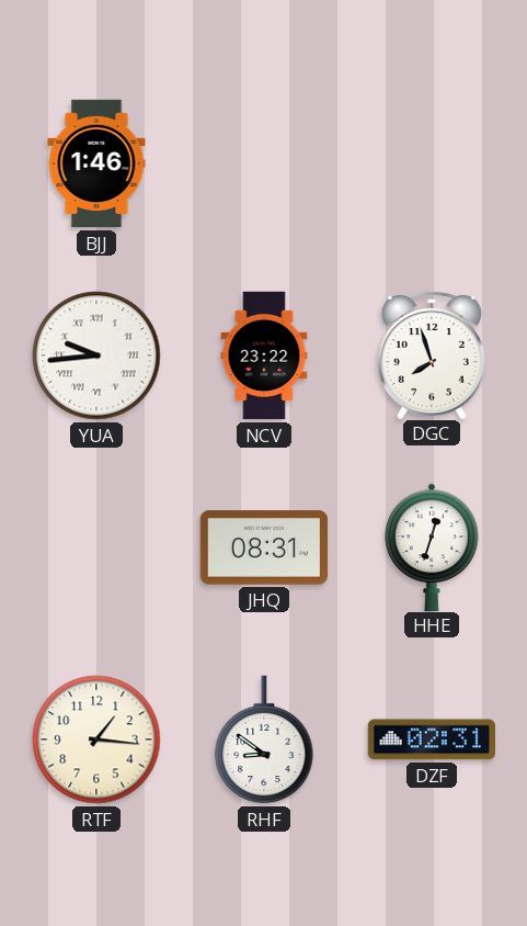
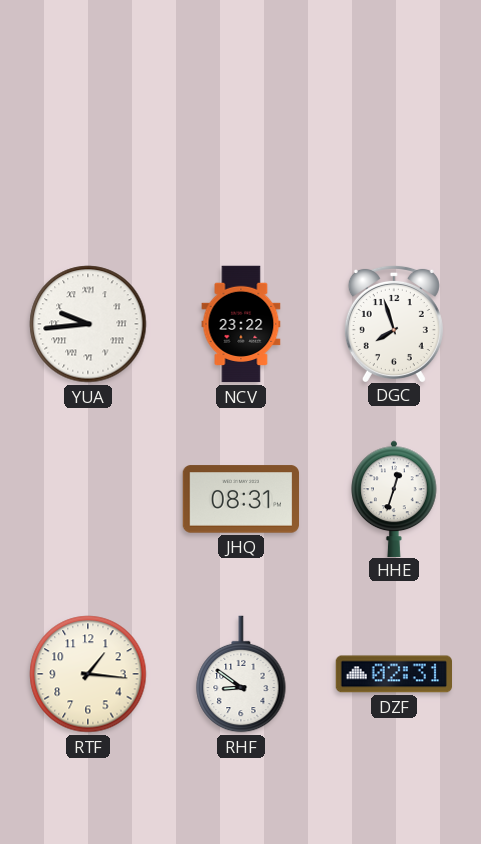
BJJ: 1:46 -> none
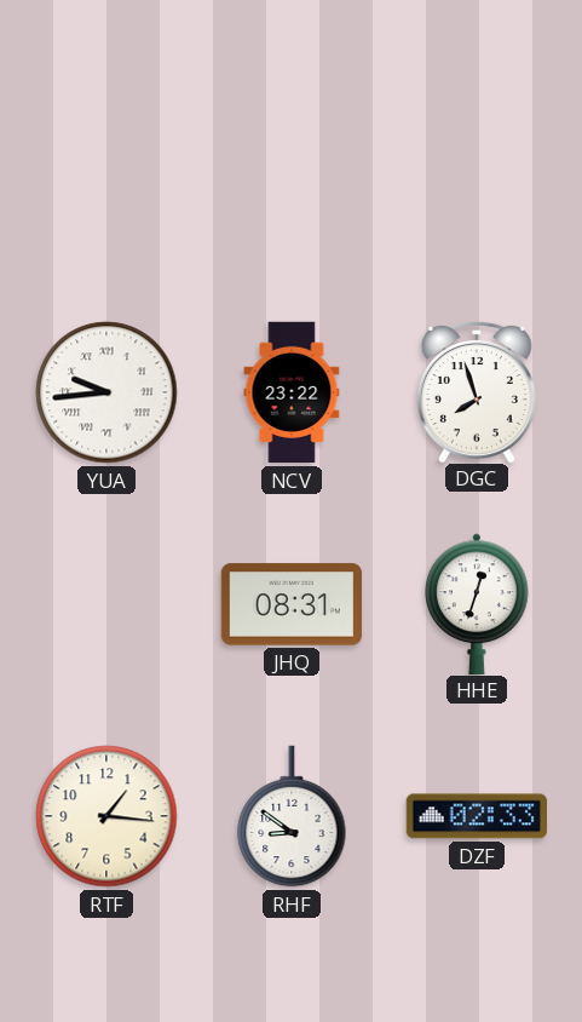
DZF: 02:31 -> 02:33
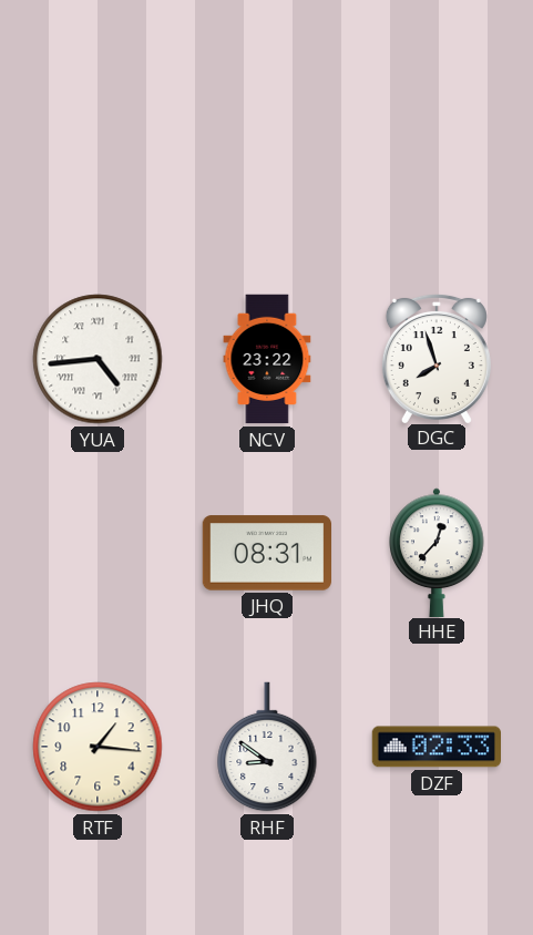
YUA: 9:44 -> 4:44
HHE: 12:33 -> 12:37
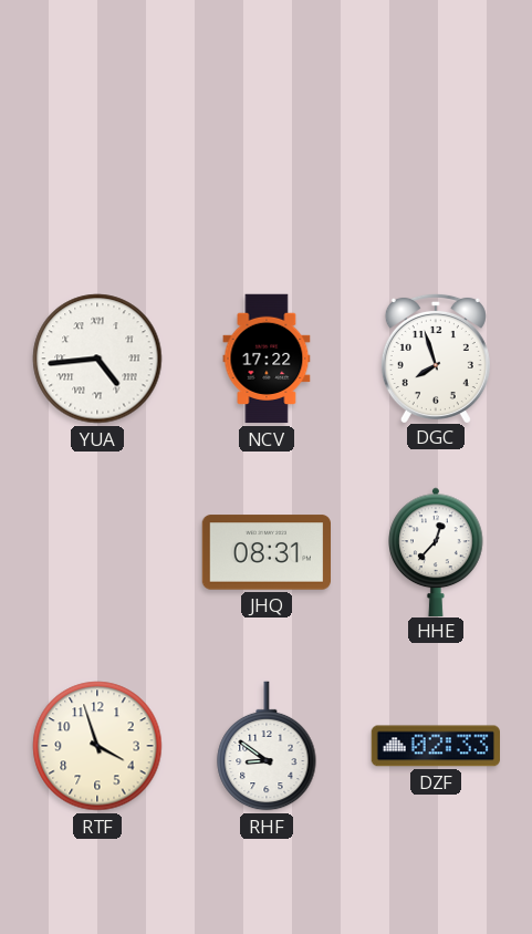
NCV: 23:22 -> 17:22
RTF: 1:16 -> 3:57
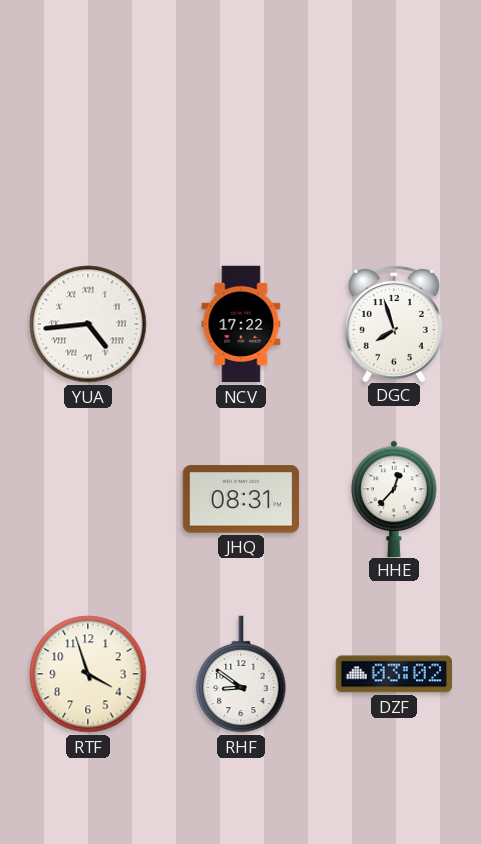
DZF: 02:33 -> 03:02
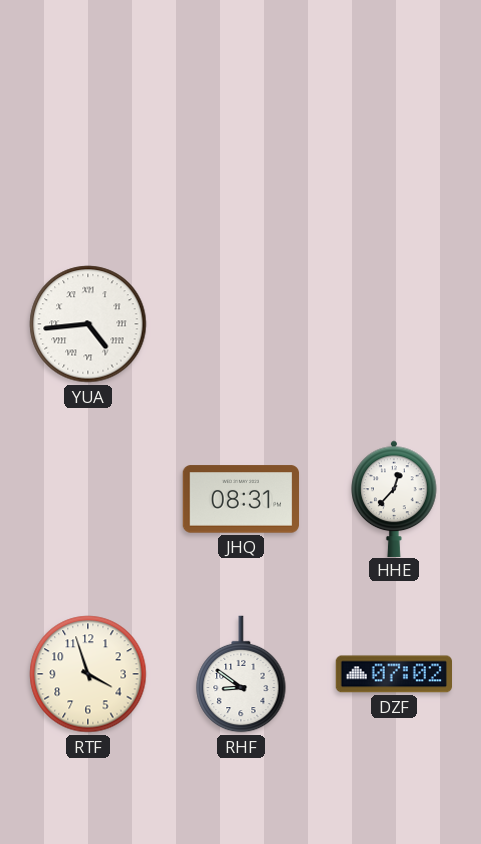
NCV: 17:22 -> none
DGC: 7:57 -> none
DZF: 03:02 -> 07:02
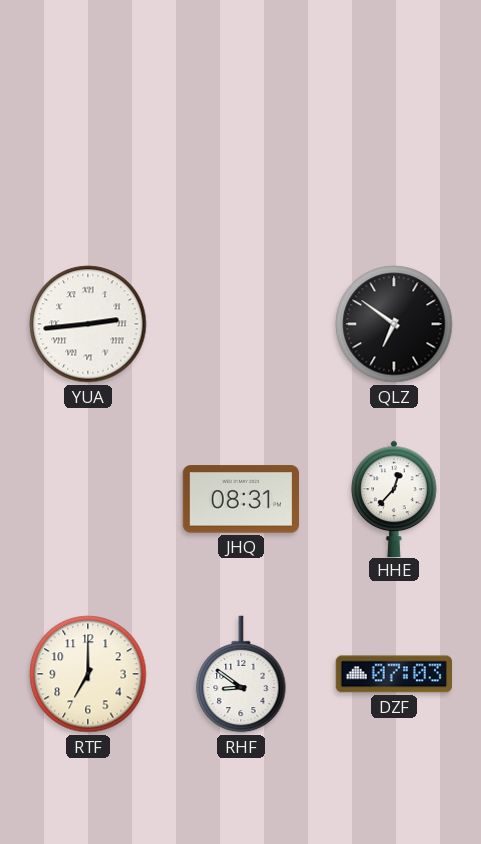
YUA: 4:44 -> 2:44
QLZ: none -> 6:51
RTF: 3:57 -> 7:00
DZF: 07:02 -> 07:03
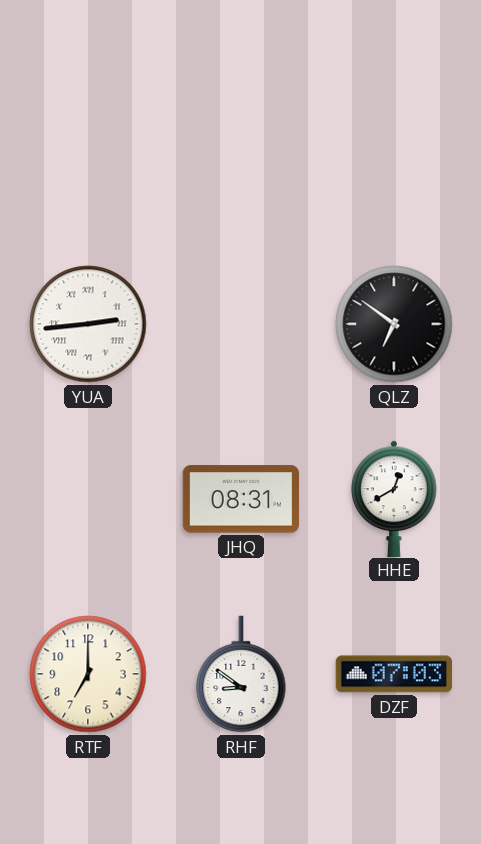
HHE: 12:37 -> 12:40
